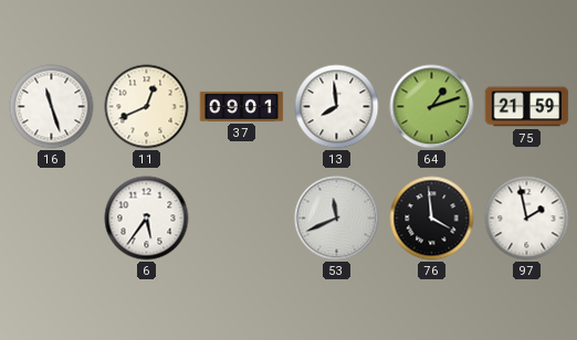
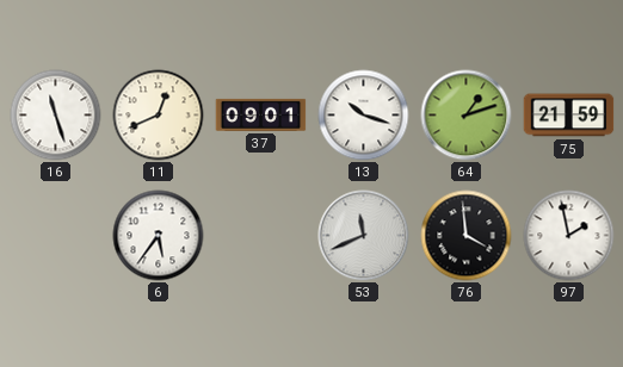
13: 7:59 -> 10:18
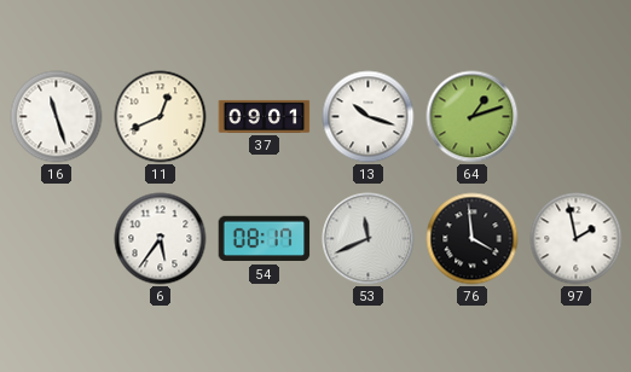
75: 21:59 -> none
54: none -> 08:17
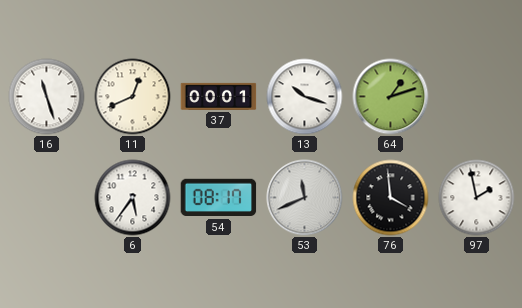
37: 09:01 -> 00:01
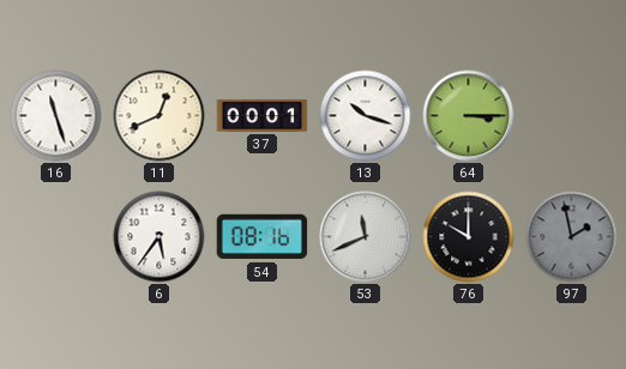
64: 1:12 -> 3:15
54: 08:17 -> 08:16
76: 3:59 -> 10:00
97 dial: white -> grey
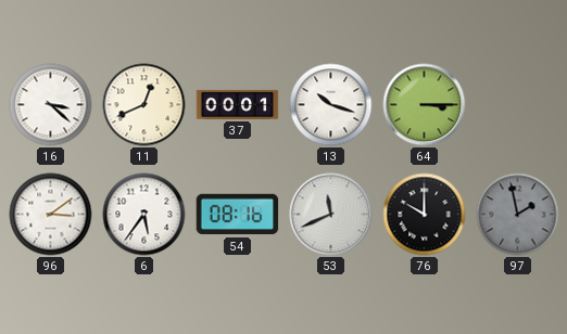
16: 11:27 -> 3:22
96: none -> 3:09
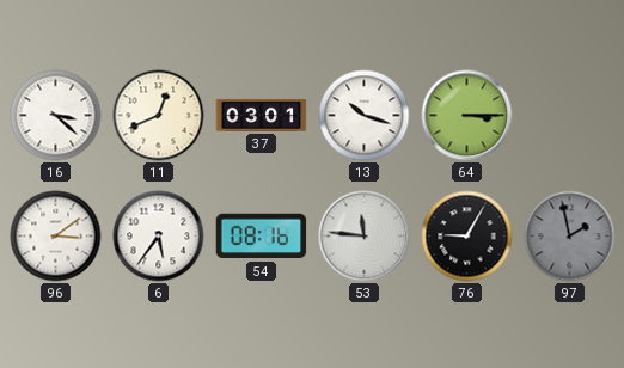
37: 00:01 -> 03:01
53: 11:41 -> 11:46
76: 10:00 -> 9:05
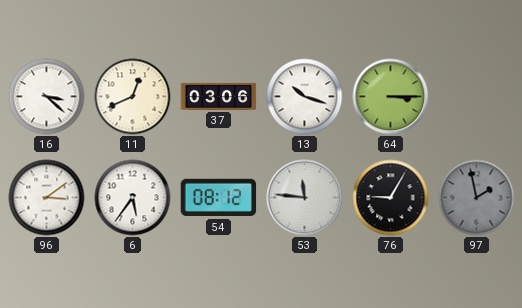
37: 03:01 -> 03:06
54: 08:16 -> 08:12
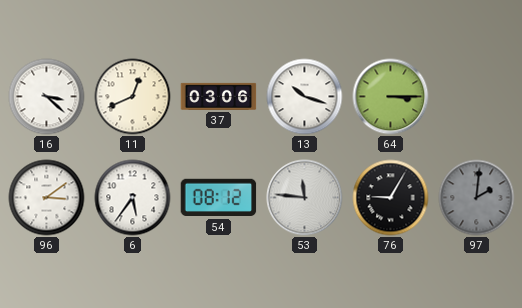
97: 1:58 -> 2:01
